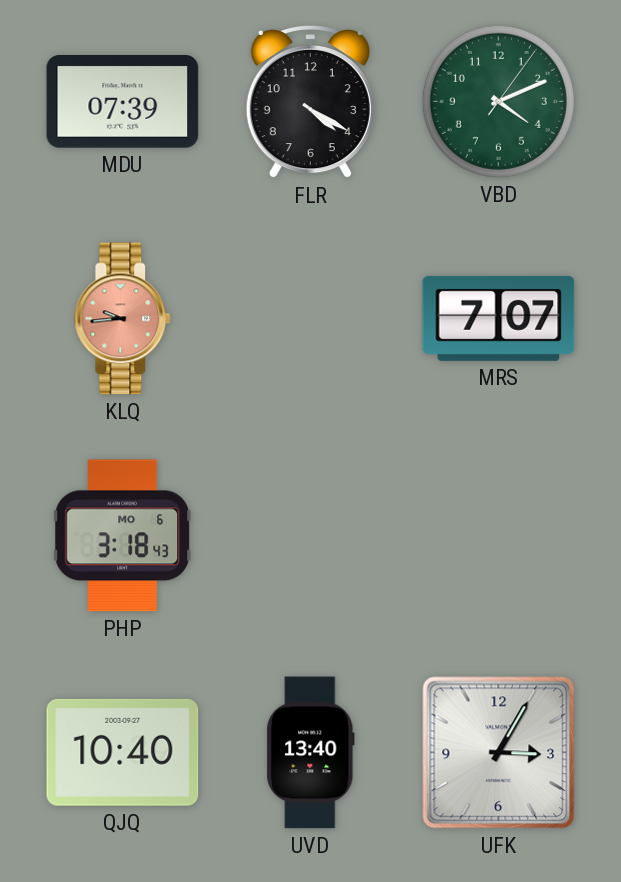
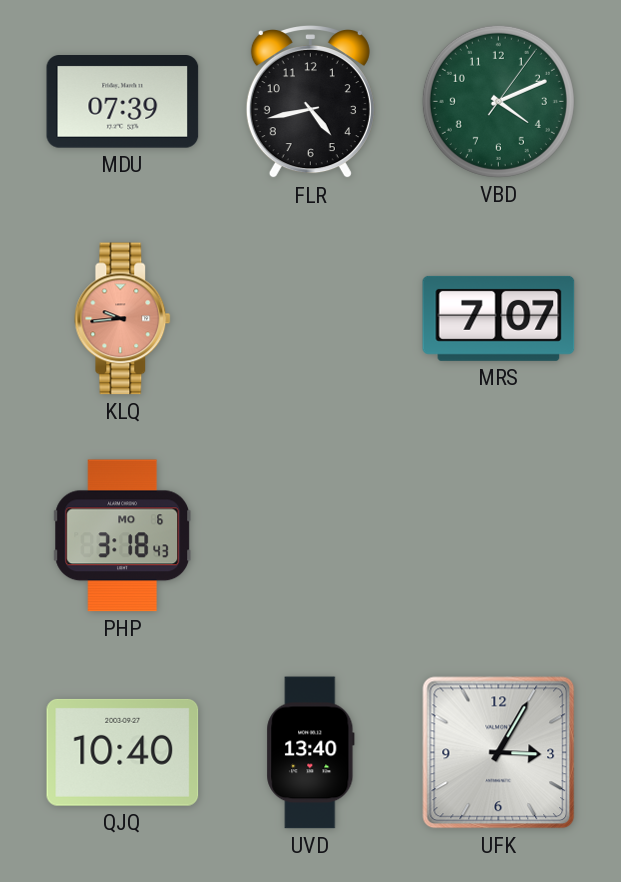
FLR: 4:20 -> 4:43
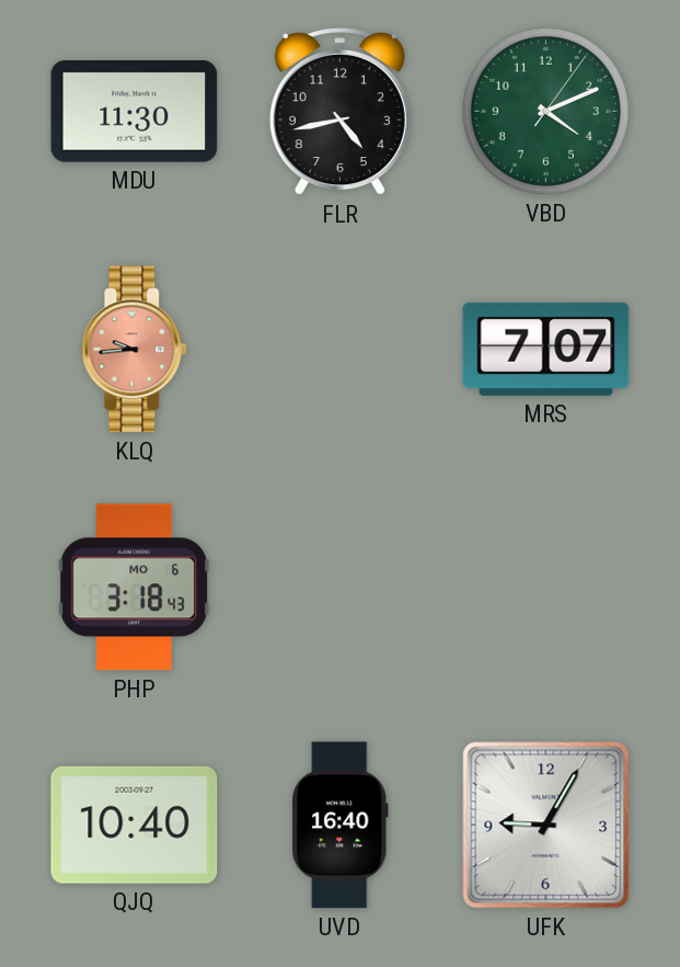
MDU: 07:39 -> 11:30
UVD: 13:40 -> 16:40
UFK: 3:05 -> 9:05
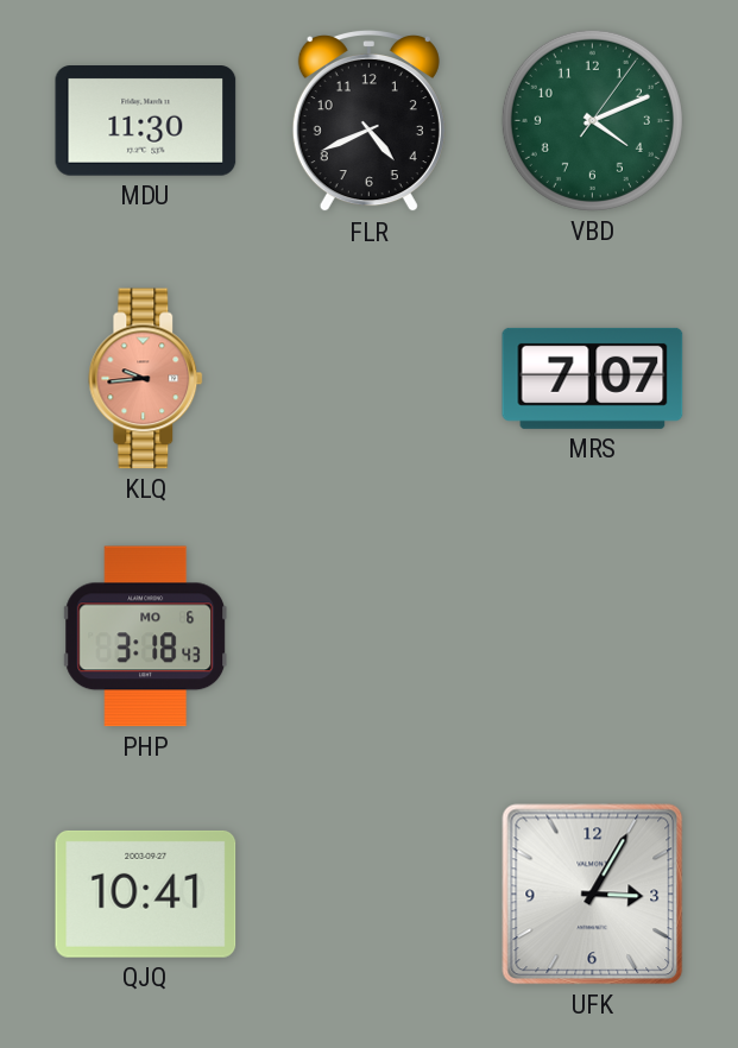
FLR: 4:43 -> 4:41
QJQ: 10:40 -> 10:41
UVD: 16:40 -> none
UFK: 9:05 -> 3:05
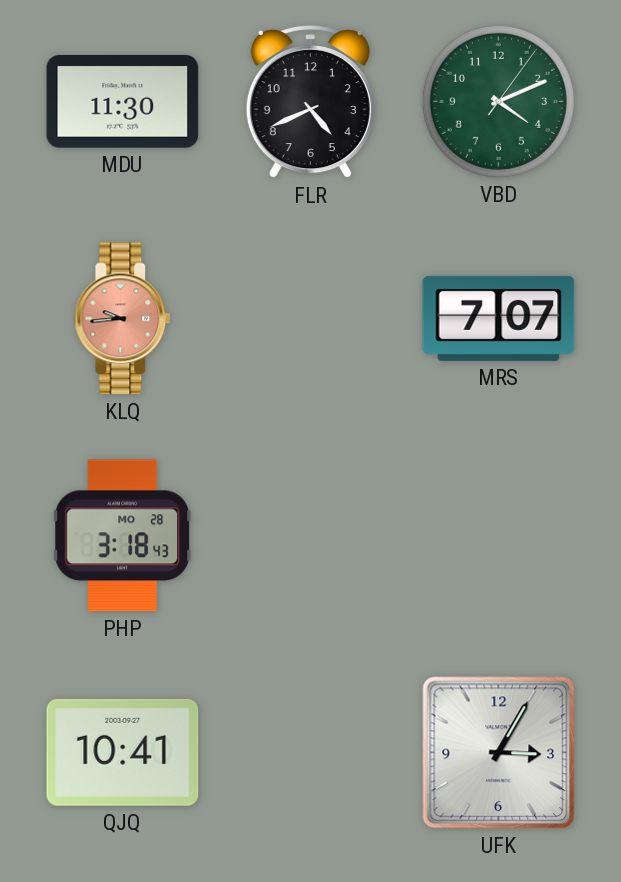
PHP date: MO 6 -> MO 28
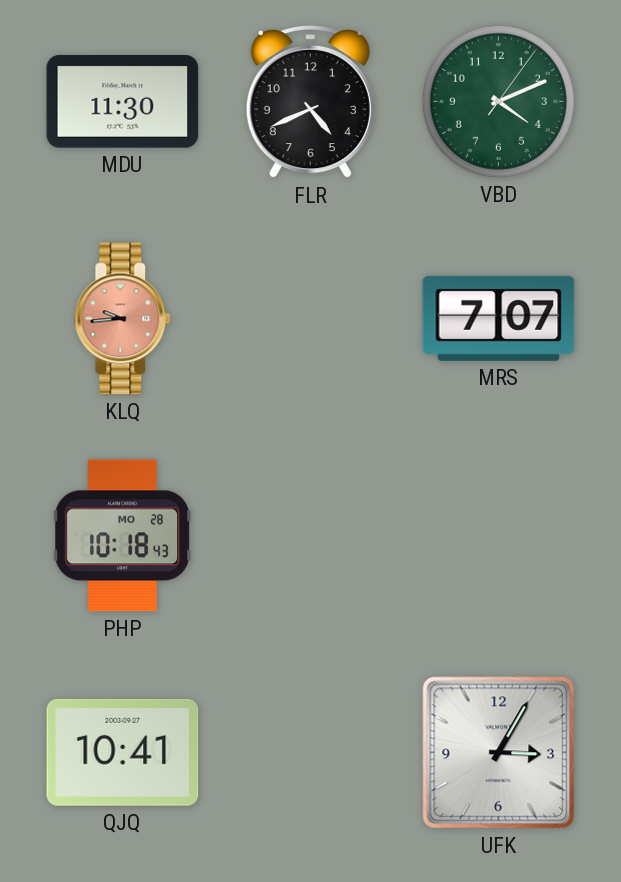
PHP: 3:18 -> 10:18
